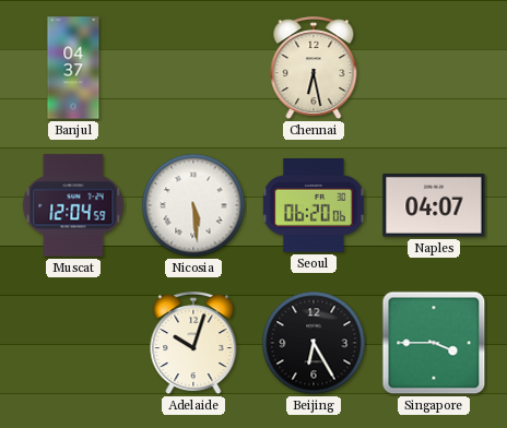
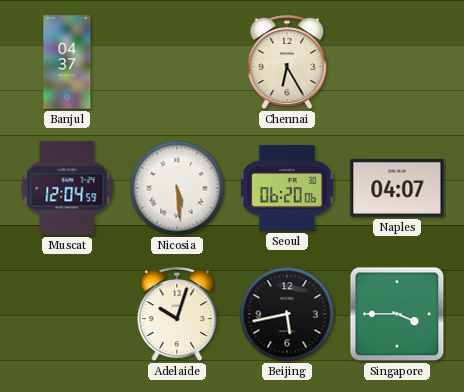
Chennai: 6:28 -> 6:25
Beijing: 6:25 -> 5:43
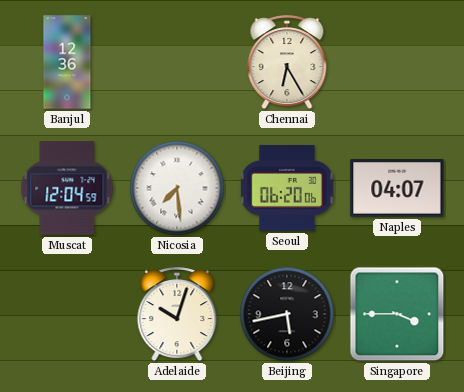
Banjul: 04:37 -> 12:36
Nicosia: 5:29 -> 7:29
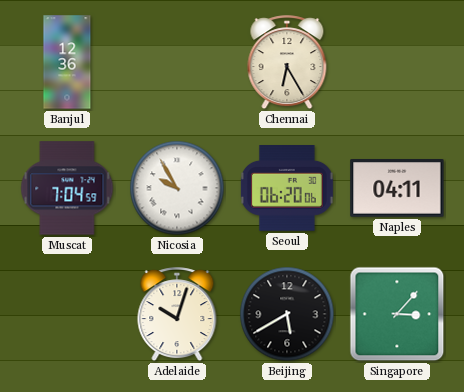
Muscat: 12:04 -> 7:04
Nicosia: 7:29 -> 9:55
Naples: 04:07 -> 04:11
Beijing: 5:43 -> 5:40
Singapore: 3:45 -> 3:07
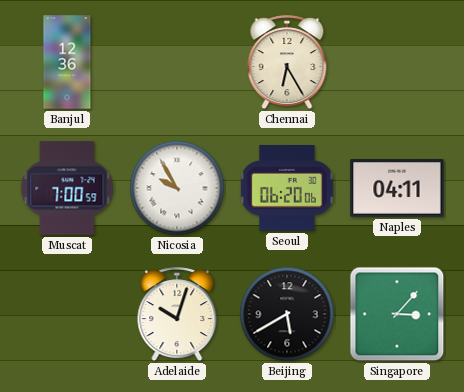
Muscat: 7:04 -> 7:00
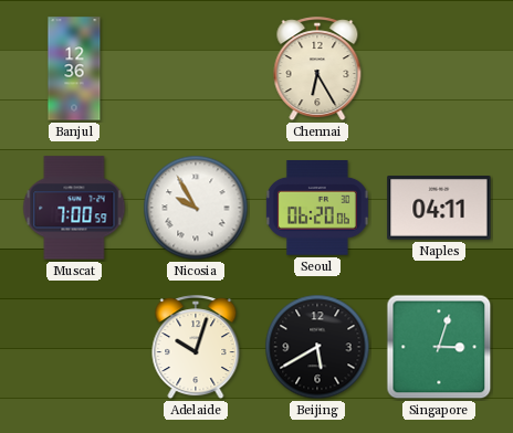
Singapore: 3:07 -> 3:03
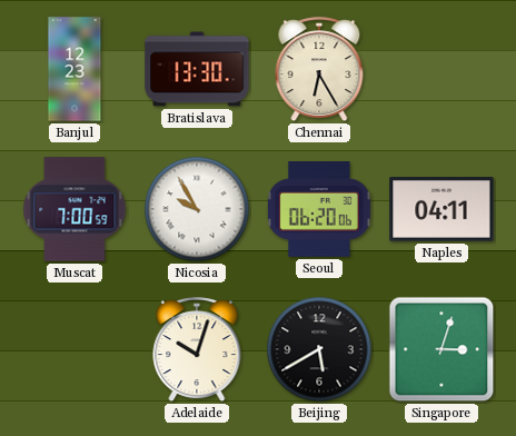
Banjul: 12:36 -> 12:23
Bratislava: none -> 13:30
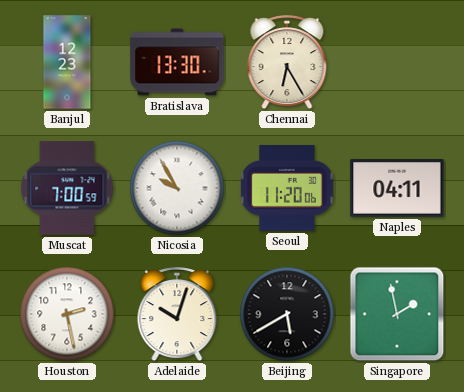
Seoul: 06:20 -> 11:20
Houston: none -> 2:28
Singapore: 3:03 -> 1:58
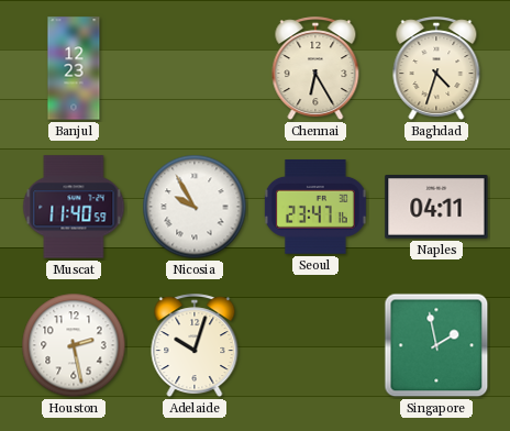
Bratislava: 13:30 -> none
Baghdad: none -> 4:33
Muscat: 7:00 -> 11:40
Seoul: 11:20 -> 23:47
Beijing: 5:40 -> none
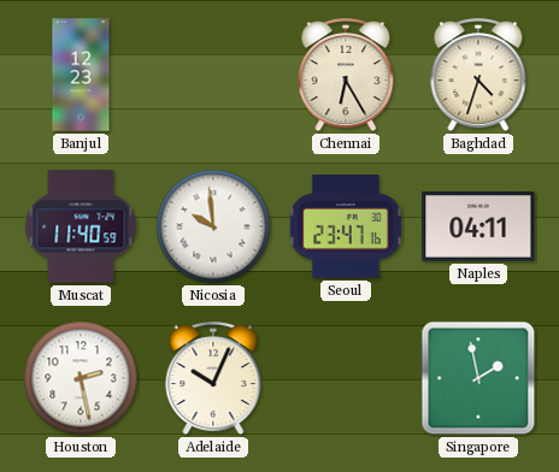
Nicosia: 9:55 -> 9:59
Adelaide: 10:03 -> 10:04
